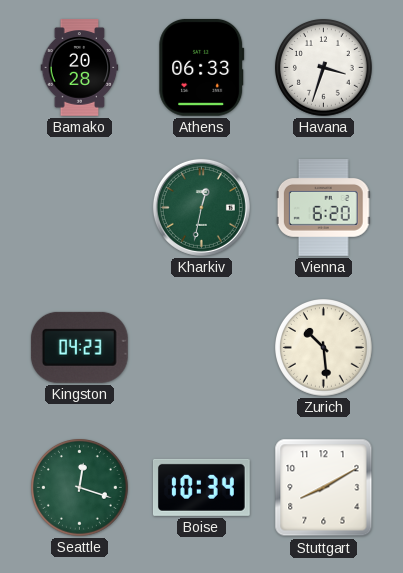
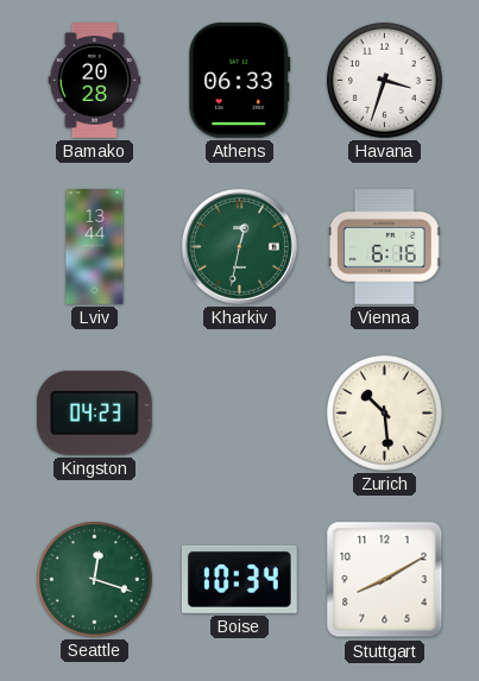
Lviv: none -> 13:44
Vienna: 6:20 -> 6:16
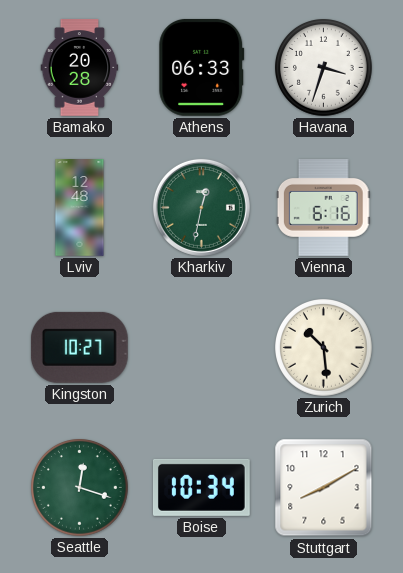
Lviv: 13:44 -> 12:48
Kingston: 04:23 -> 10:27
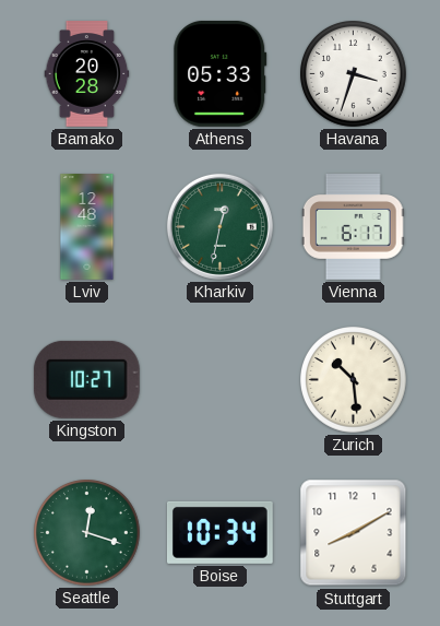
Athens: 06:33 -> 05:33
Vienna: 6:16 -> 6:17
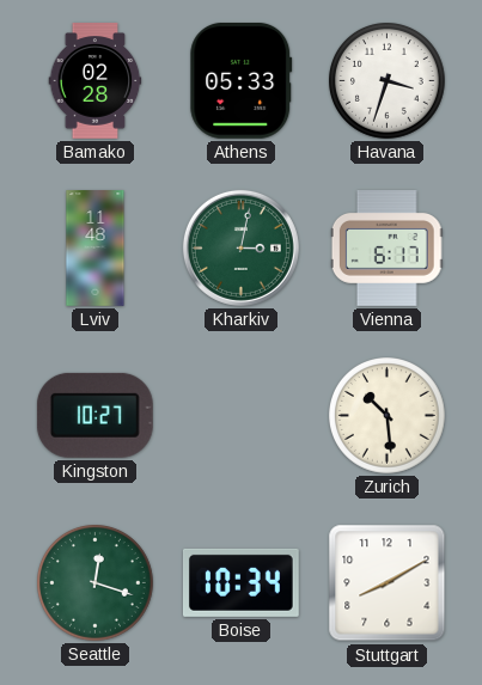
Bamako: 20:28 -> 02:28
Lviv: 12:48 -> 11:48
Kharkiv: 12:32 -> 3:02
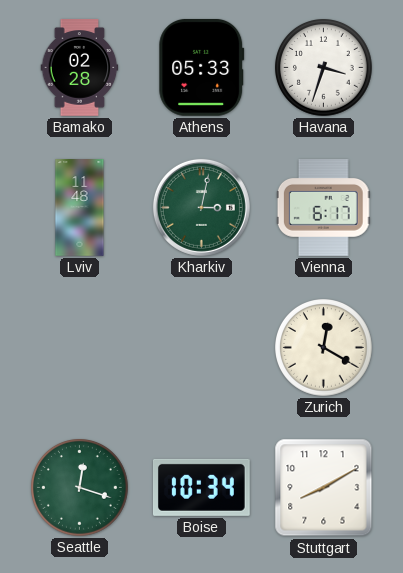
Kingston: 10:27 -> none
Zurich: 10:29 -> 12:20
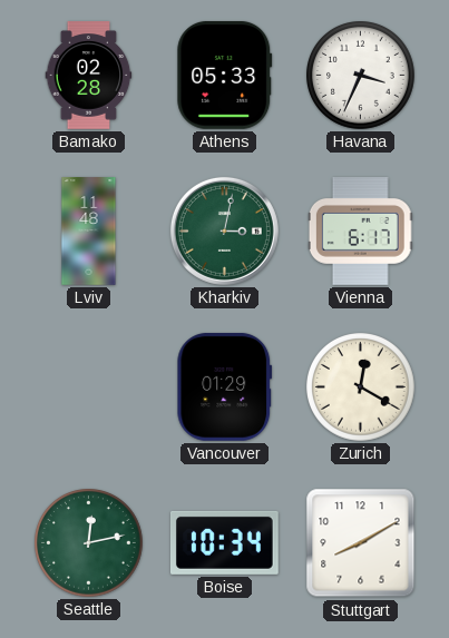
Havana: 3:33 -> 3:34
Vancouver: none -> 01:29
Seattle: 12:18 -> 12:13
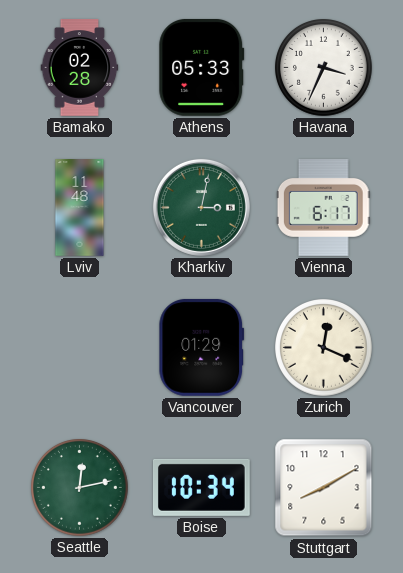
Zurich: 12:20 -> 12:19
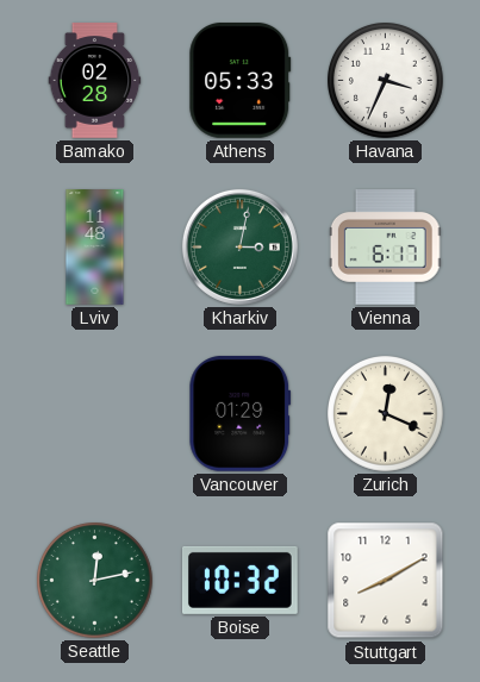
Boise: 10:34 -> 10:32
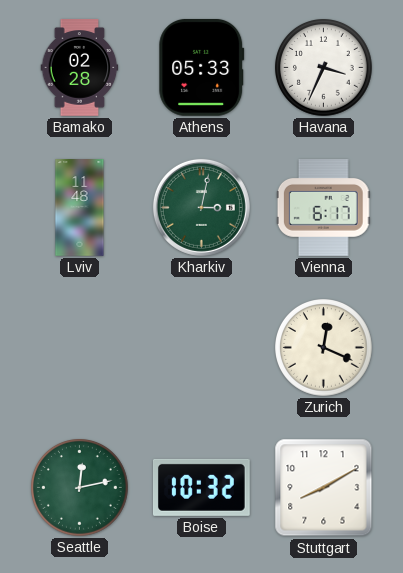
Vancouver: 01:29 -> none
